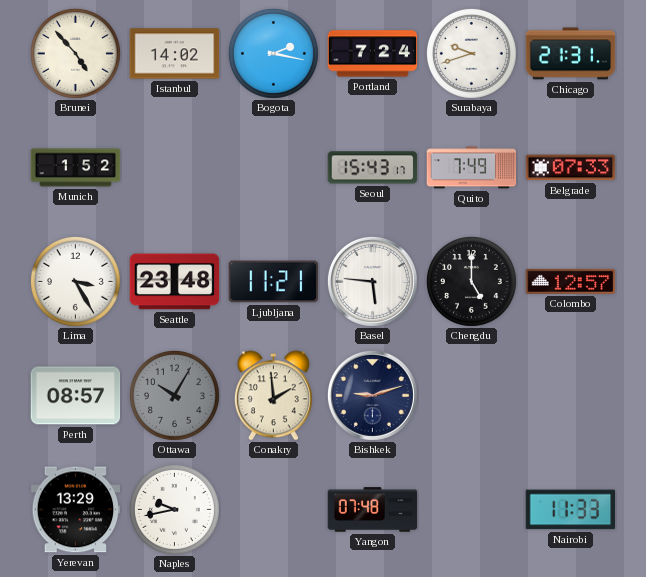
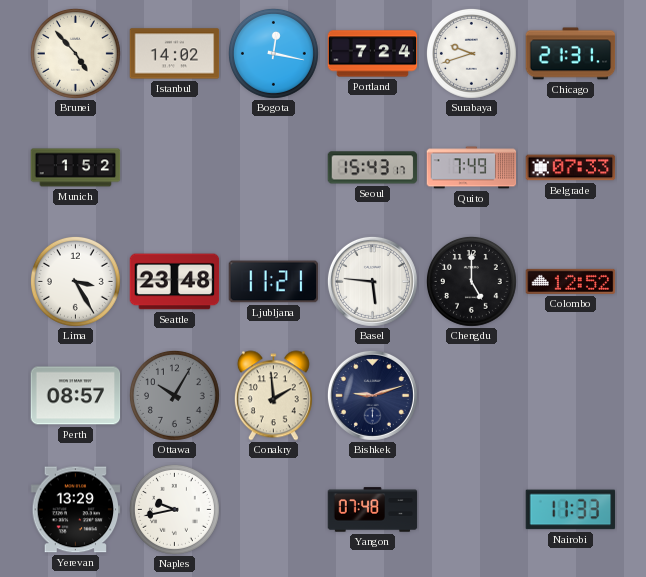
Bogota: 2:17 -> 12:17
Colombo: 12:57 -> 12:52
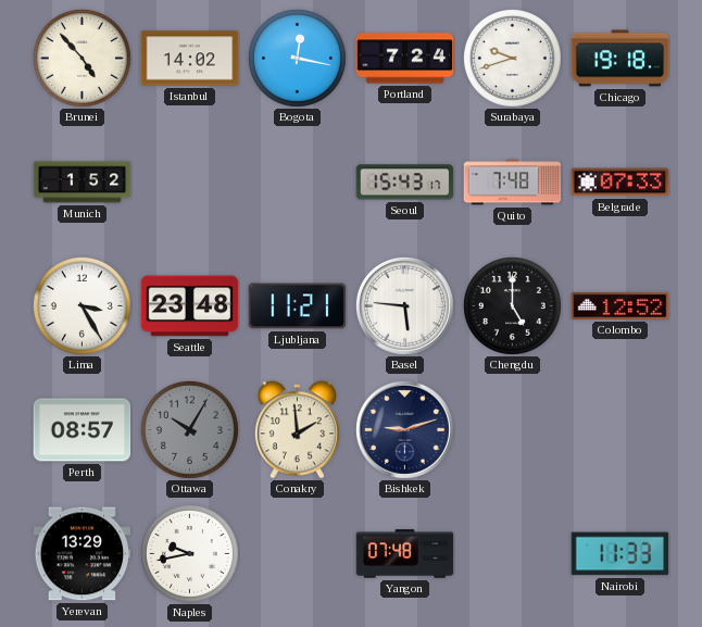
Chicago: 21:31 -> 19:18
Quito: 7:49 -> 7:48
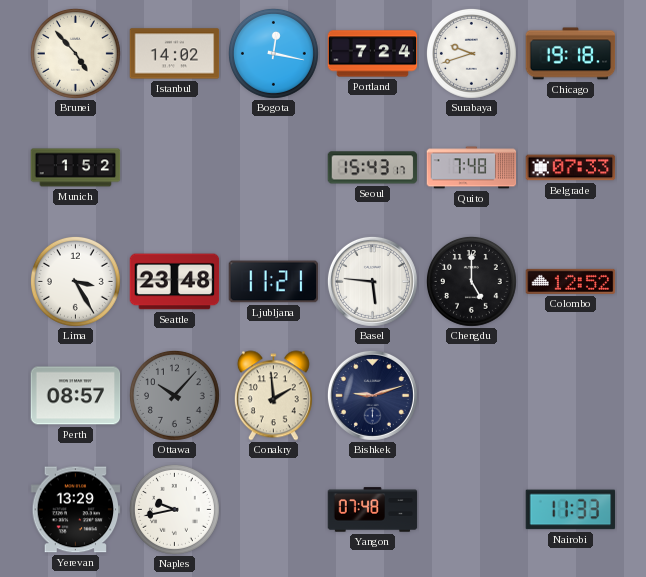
Ottawa: 10:05 -> 10:07
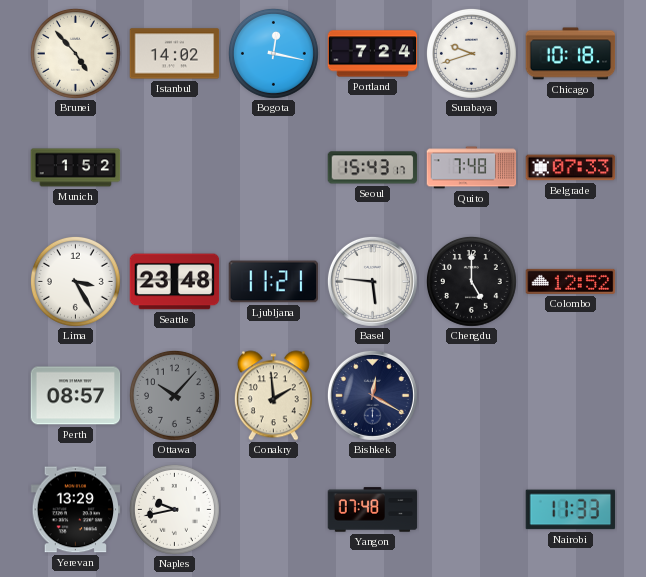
Chicago: 19:18 -> 10:18
Bishkek: 9:12 -> 12:20
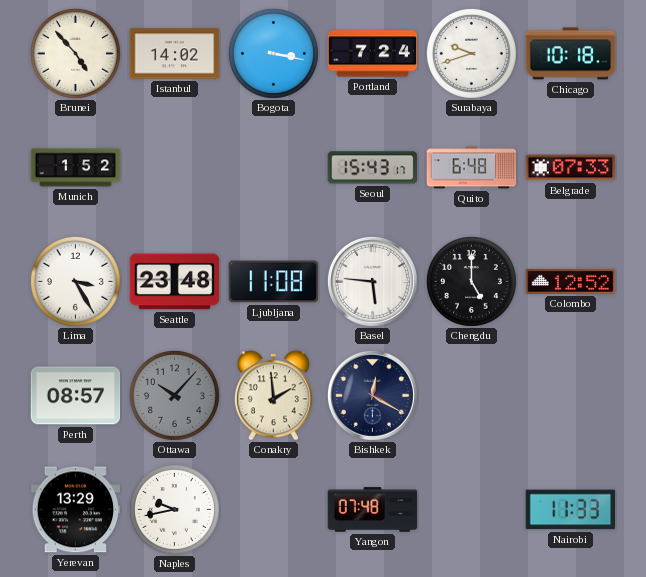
Bogota: 12:17 -> 3:17
Quito: 7:48 -> 6:48
Ljubljana: 11:21 -> 11:08
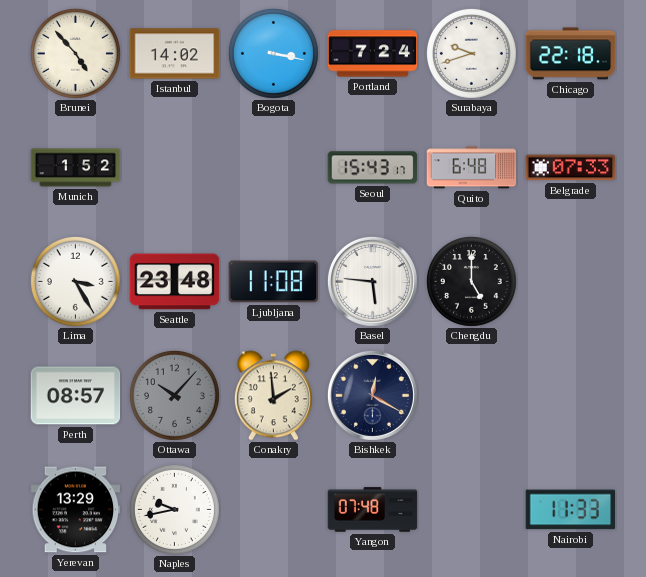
Chicago: 10:18 -> 22:18
Colombo: 12:52 -> none
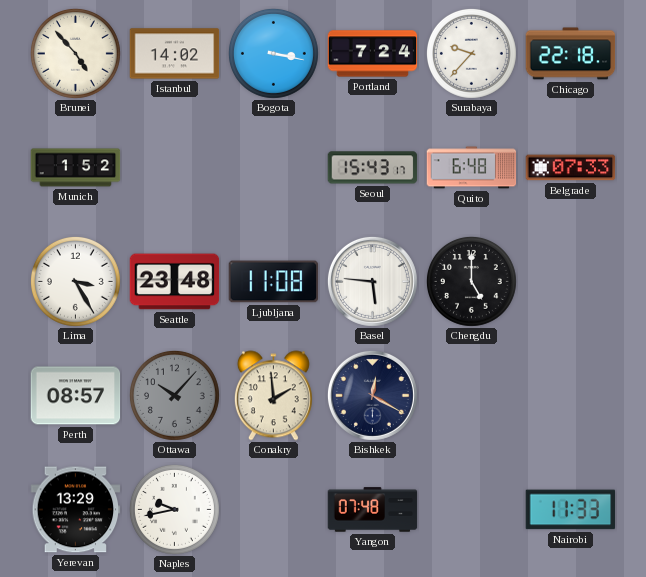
Surabaya: 9:42 -> 9:37
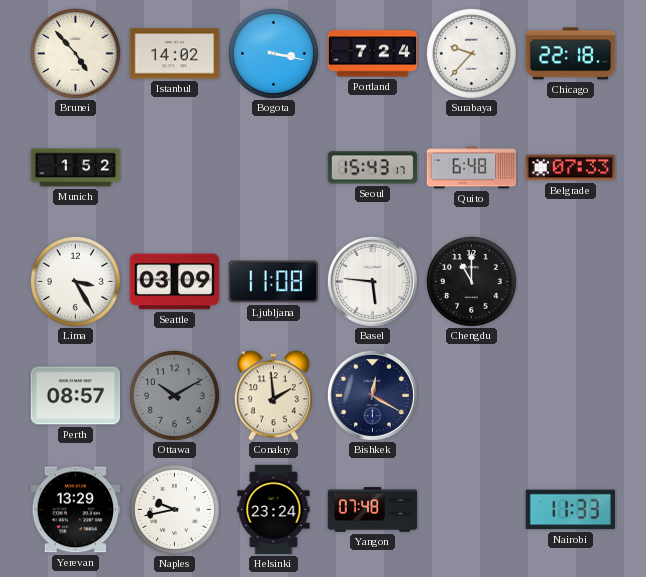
Seattle: 23:48 -> 03:09
Chengdu: 5:00 -> 11:00
Ottawa: 10:07 -> 10:10
Helsinki: none -> 23:24
